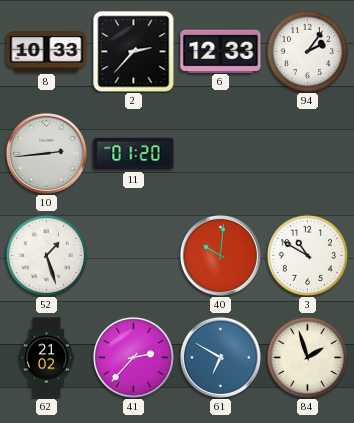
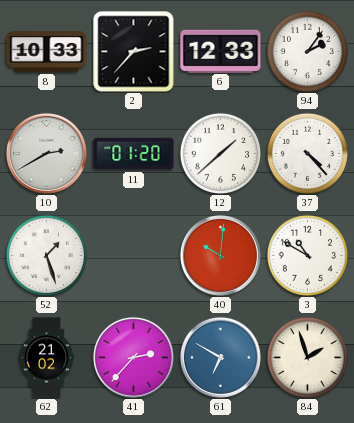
10: 2:44 -> 2:40
12: none -> 1:38
37: none -> 4:23
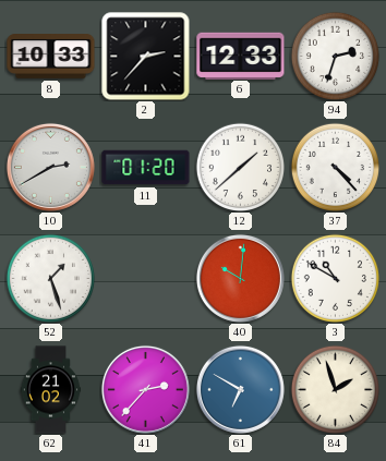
94: 2:06 -> 2:33
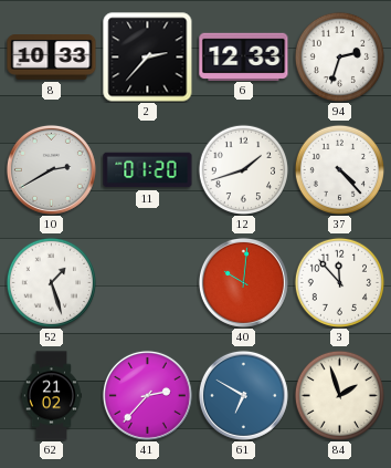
12: 1:38 -> 1:42
3: 10:50 -> 11:53
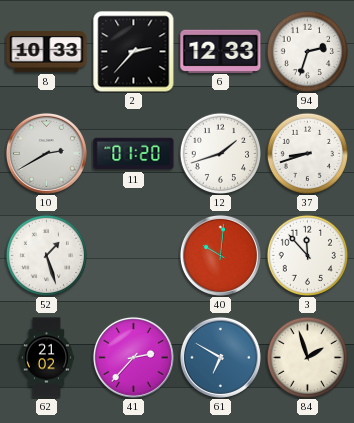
37: 4:23 -> 8:42
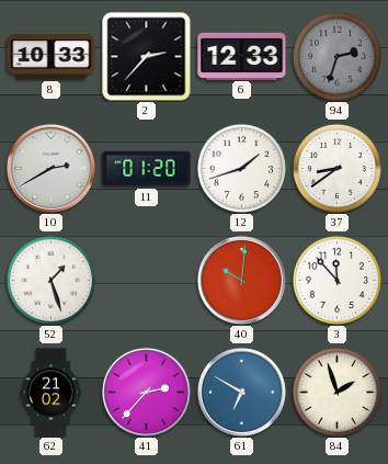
94 dial: white -> grey
37: 8:42 -> 8:39
